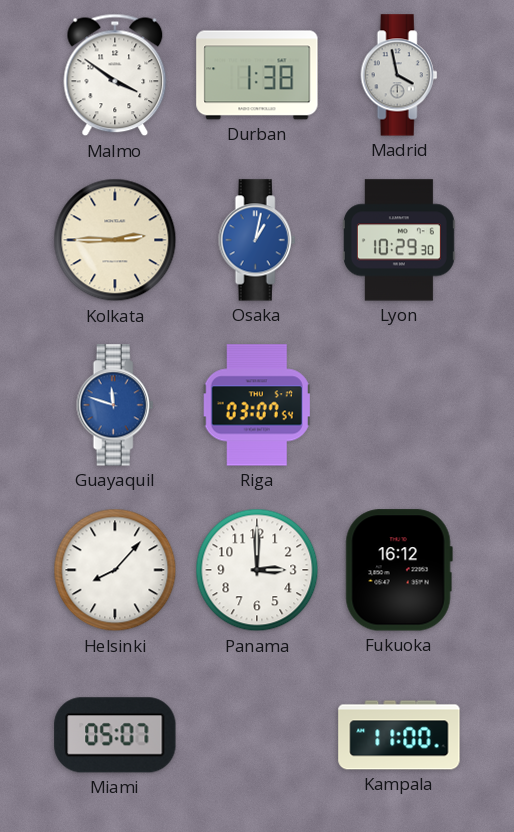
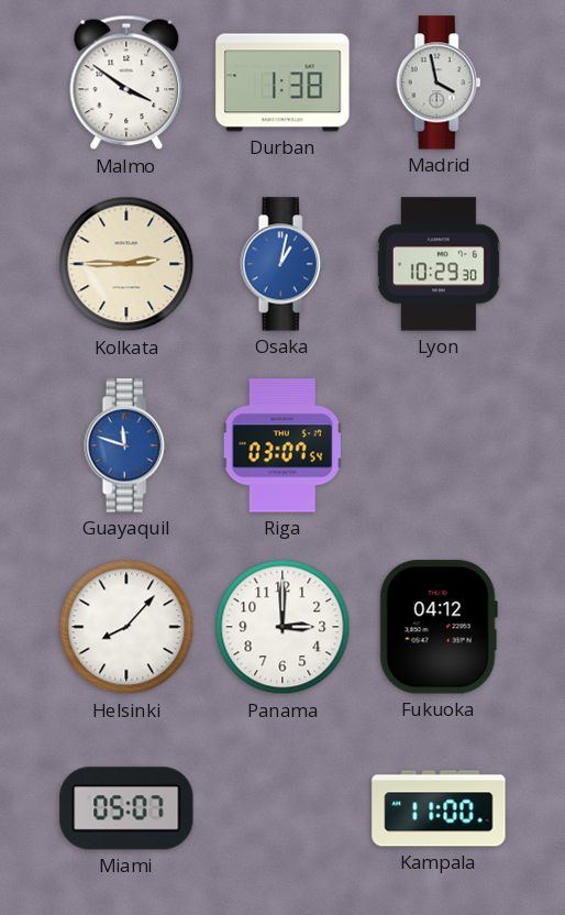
Fukuoka: 16:12 -> 04:12
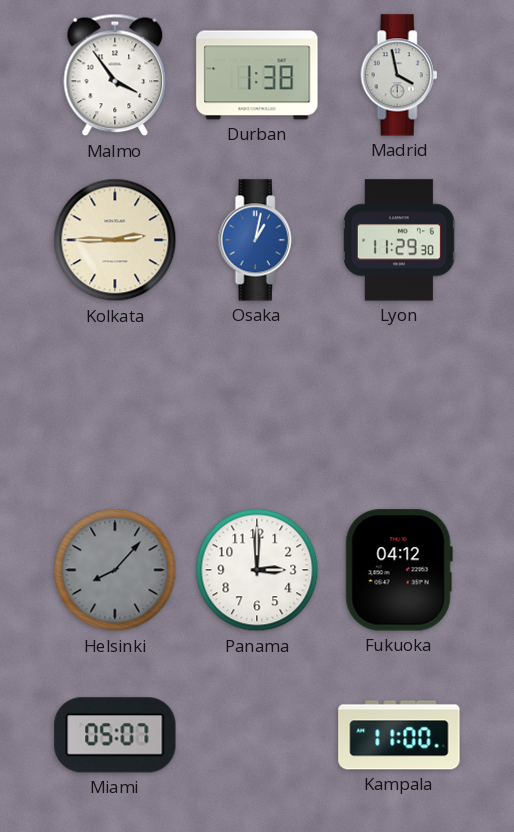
Malmo: 3:51 -> 3:54
Lyon: 10:29 -> 11:29
Guayaquil: 11:48 -> none
Riga: 03:07 -> none
Helsinki dial: white -> grey
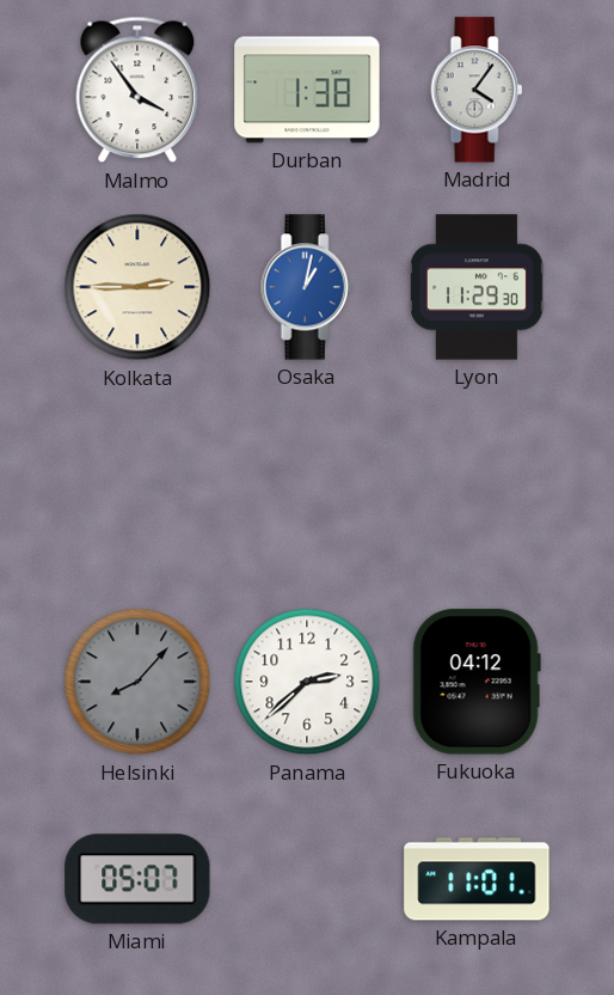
Madrid: 3:58 -> 4:06
Panama: 3:00 -> 2:38
Kampala: 11:00 -> 11:01
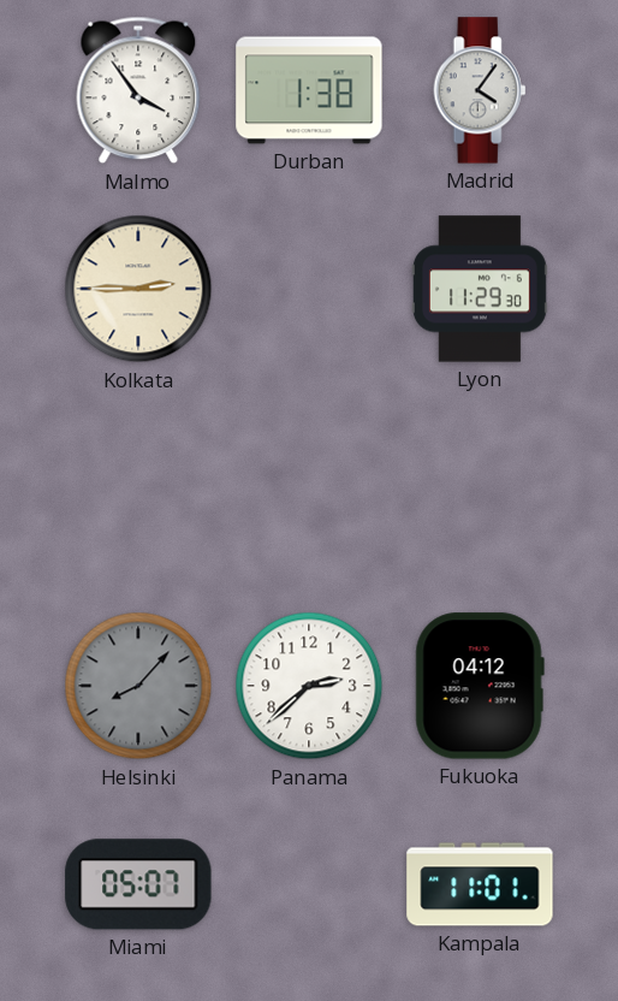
Osaka: 1:02 -> none
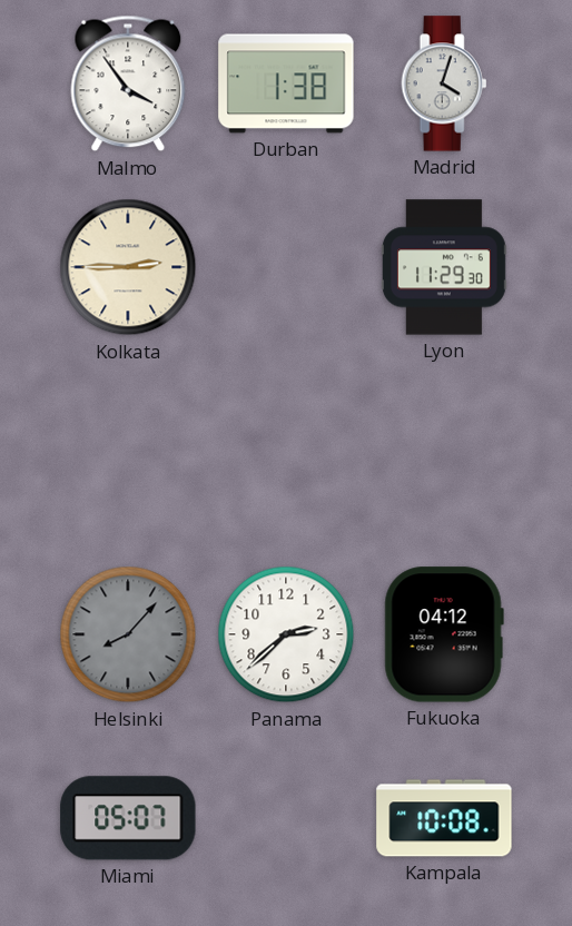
Madrid: 4:06 -> 4:03
Kampala: 11:01 -> 10:08
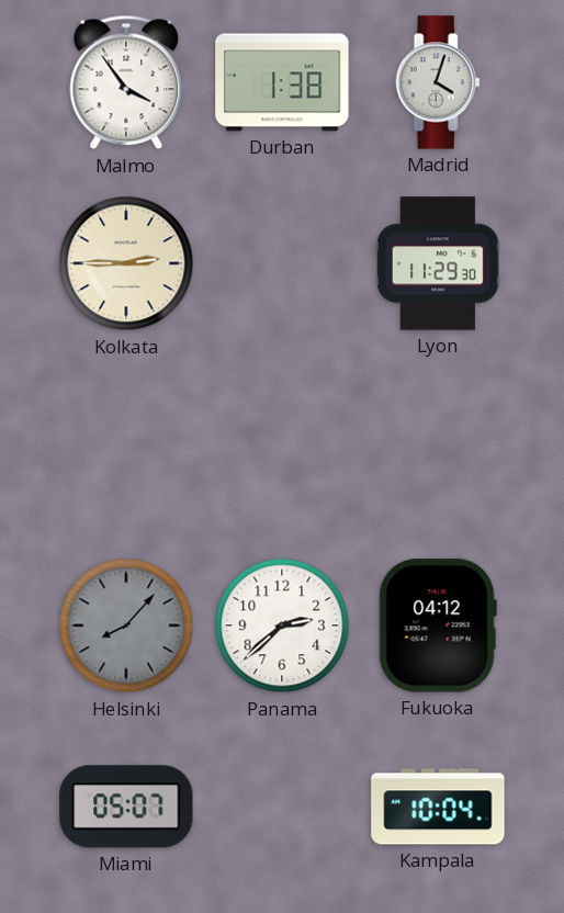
Kampala: 10:08 -> 10:04
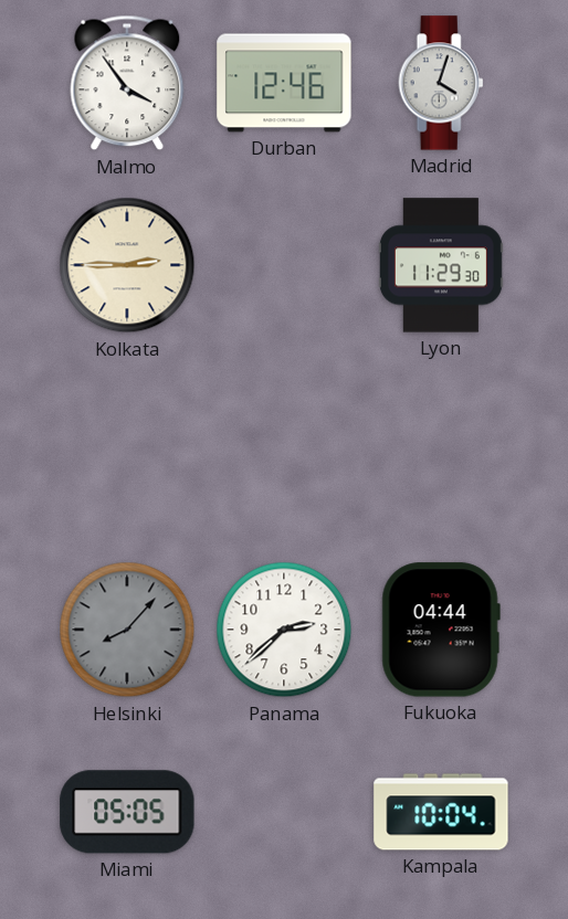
Durban: 1:38 -> 12:46
Fukuoka: 04:12 -> 04:44
Miami: 05:07 -> 05:05
